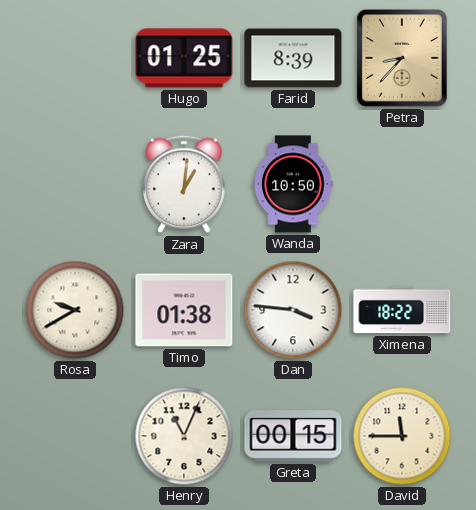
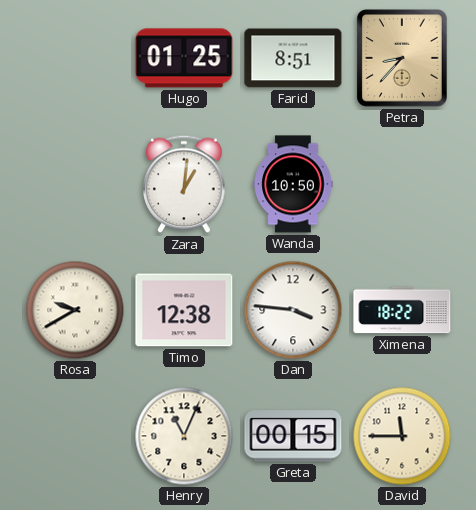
Farid: 8:39 -> 8:51
Timo: 01:38 -> 12:38
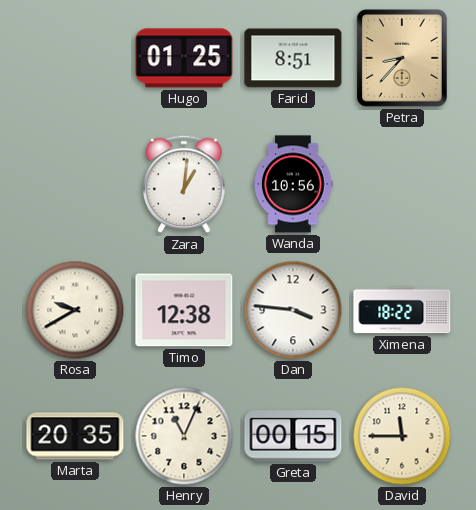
Wanda: 10:50 -> 10:56
Marta: none -> 20:35
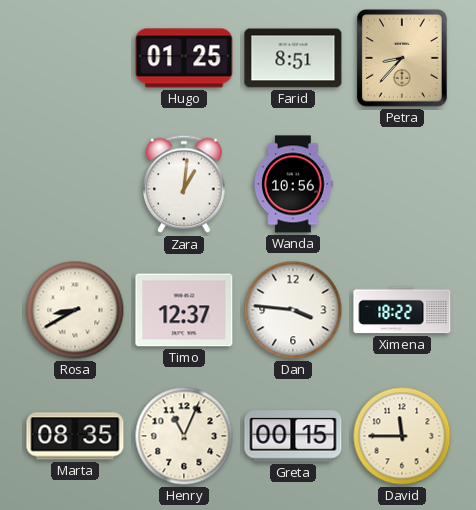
Rosa: 9:40 -> 8:40
Timo: 12:38 -> 12:37
Marta: 20:35 -> 08:35
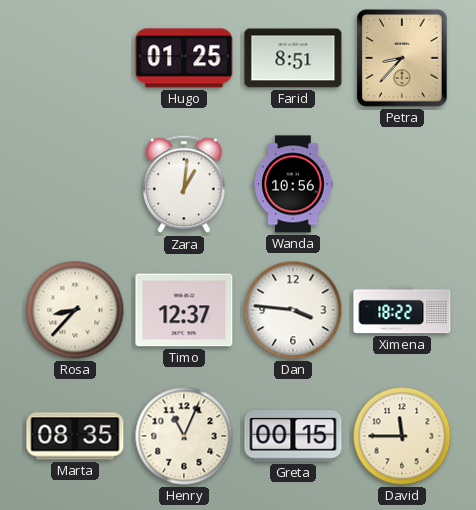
Rosa: 8:40 -> 8:37
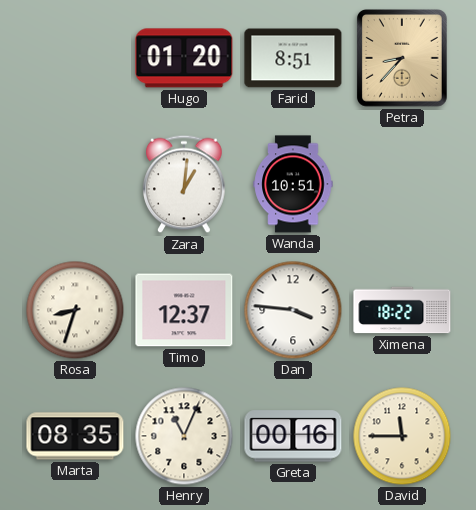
Hugo: 01:25 -> 01:20
Wanda: 10:56 -> 10:51
Rosa: 8:37 -> 8:33
Greta: 00:15 -> 00:16
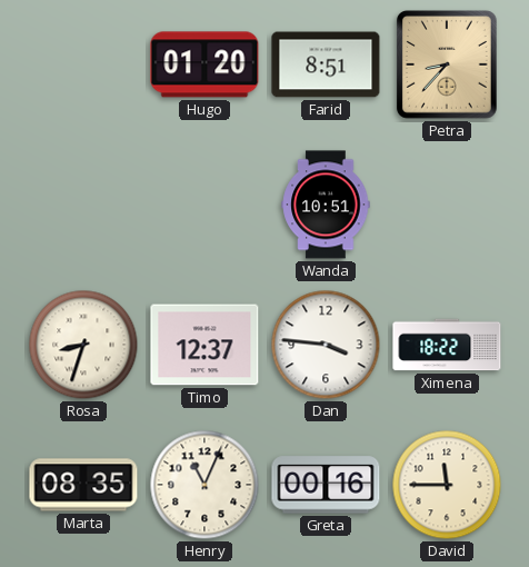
Zara: 1:01 -> none
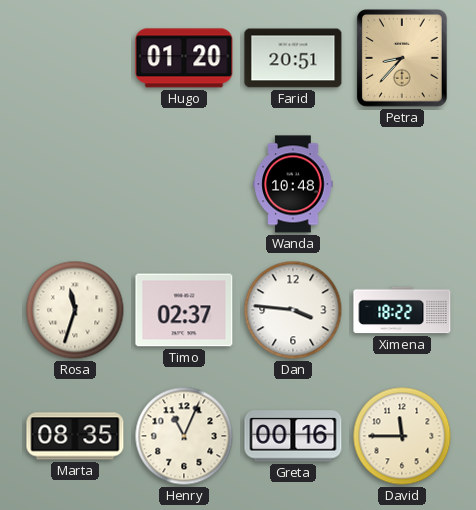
Farid: 8:51 -> 20:51
Wanda: 10:51 -> 10:48
Rosa: 8:33 -> 11:33
Timo: 12:37 -> 02:37
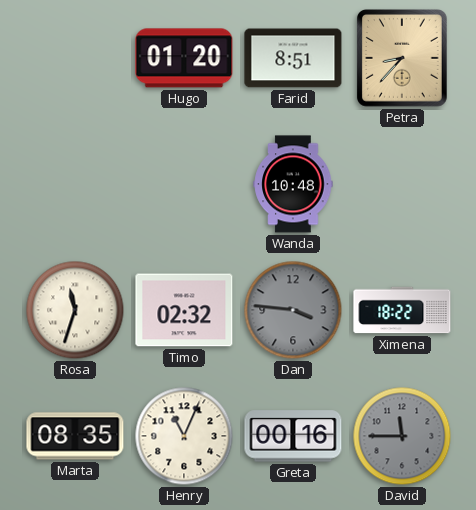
Farid: 20:51 -> 8:51
Timo: 02:37 -> 02:32
Dan dial: white -> grey
David dial: cream -> grey
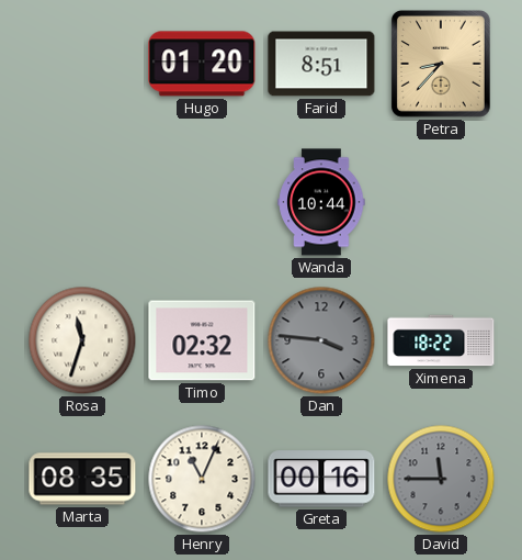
Wanda: 10:48 -> 10:44
